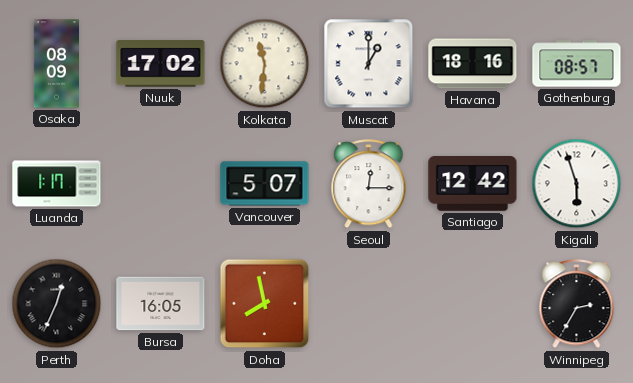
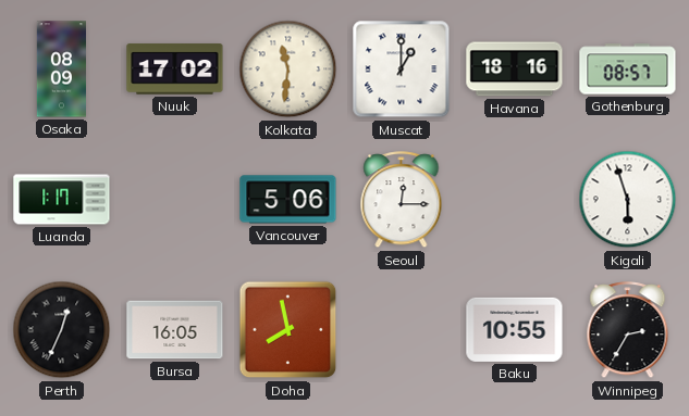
Vancouver: 5:07 -> 5:06
Santiago: 12:42 -> none
Baku: none -> 10:55
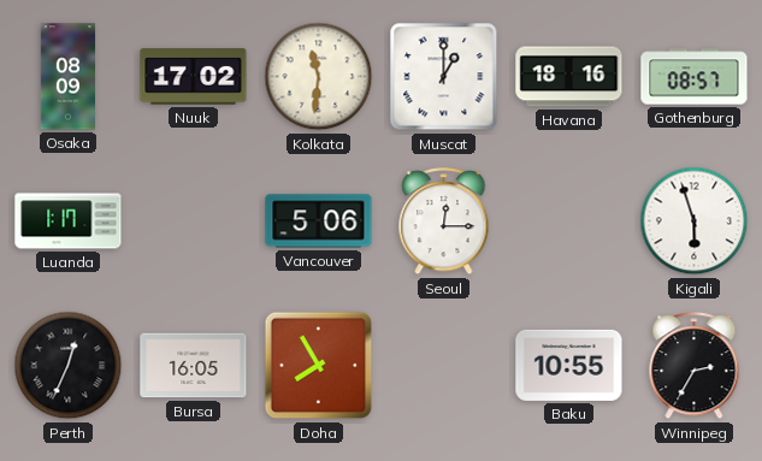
Doha: 7:58 -> 7:55
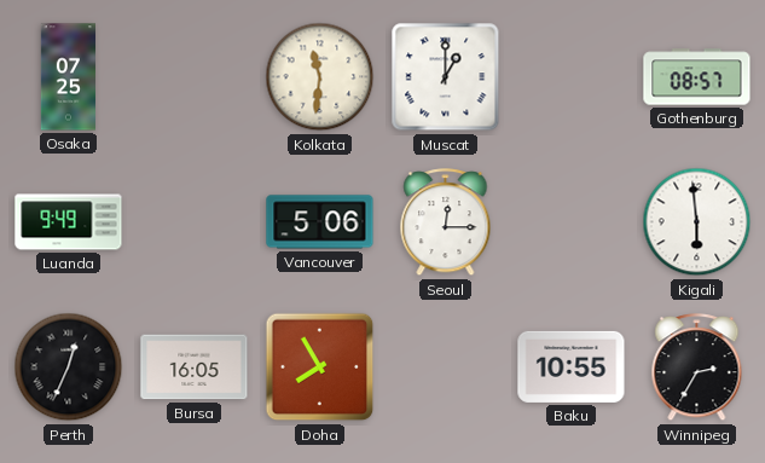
Osaka: 08:09 -> 07:25
Nuuk: 17:02 -> none
Havana: 18:16 -> none
Luanda: 1:17 -> 9:49
Kigali: 5:57 -> 5:59
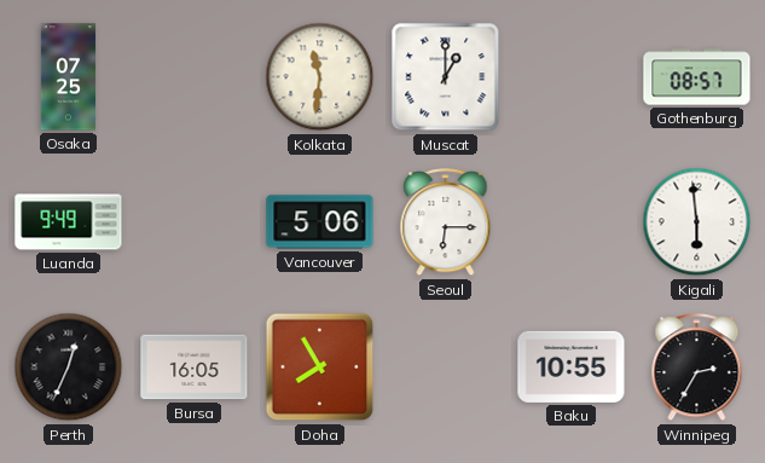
Seoul: 12:15 -> 6:15
